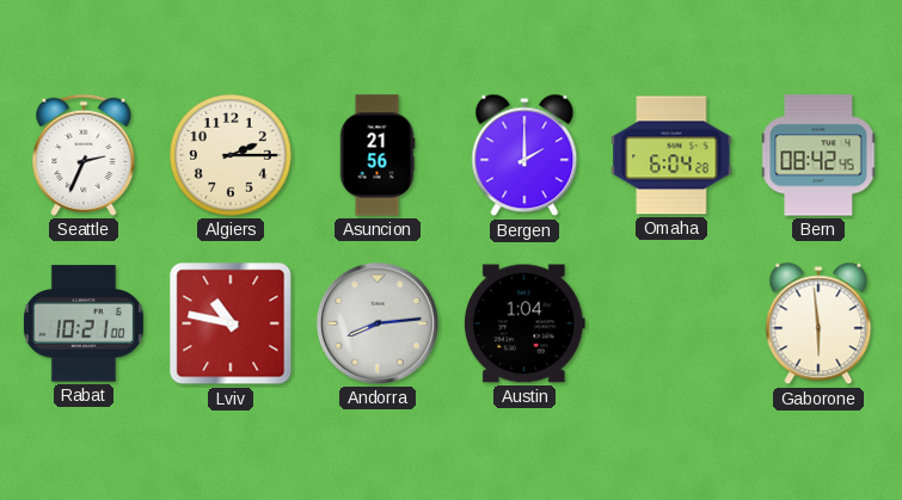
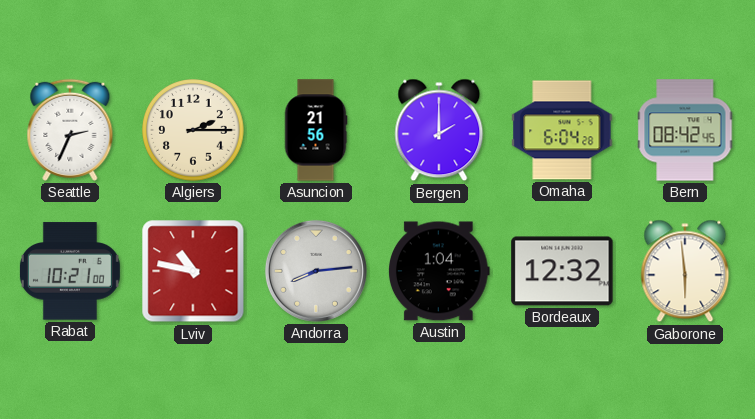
Bordeaux: none -> 12:32
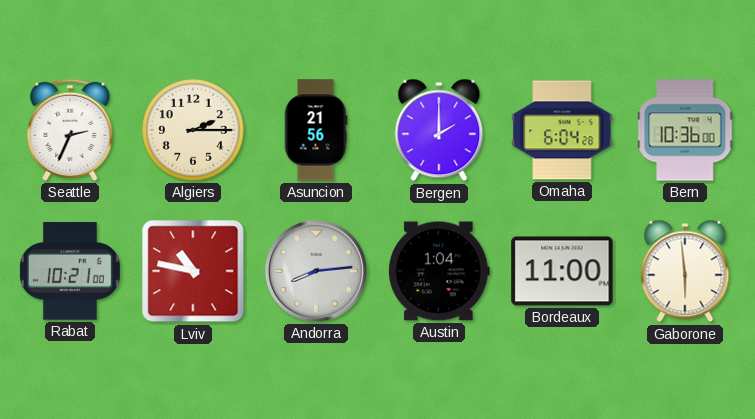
Bern: 08:42 -> 10:36
Bordeaux: 12:32 -> 11:00
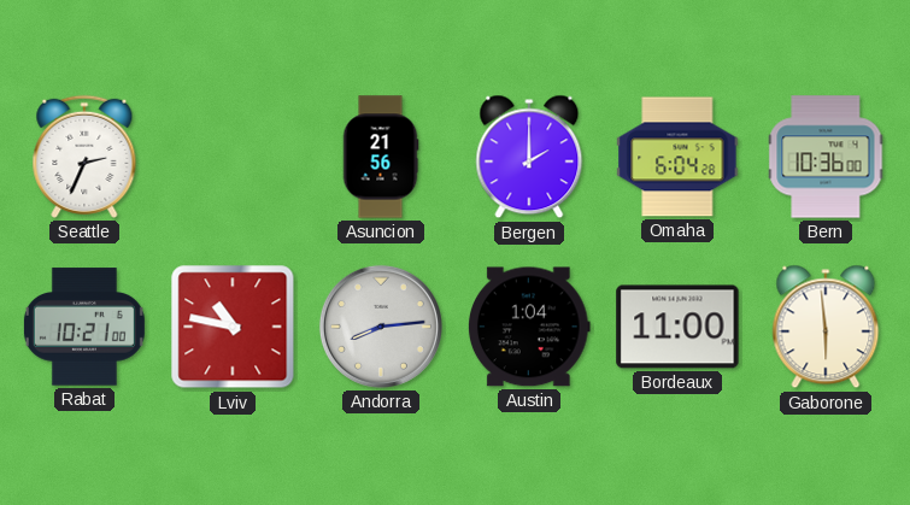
Algiers: 2:15 -> none
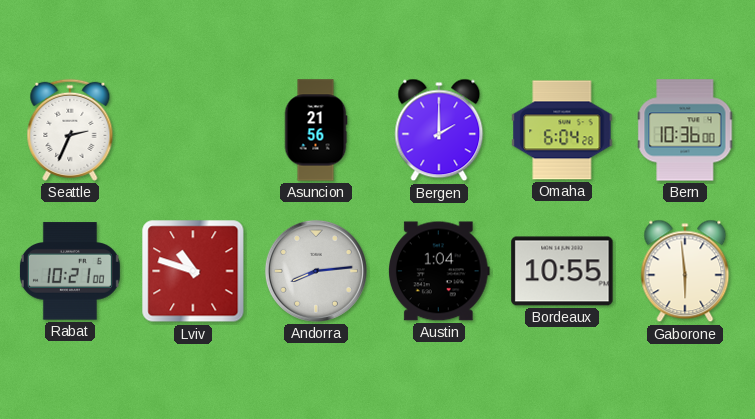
Lviv: 10:47 -> 10:48
Bordeaux: 11:00 -> 10:55
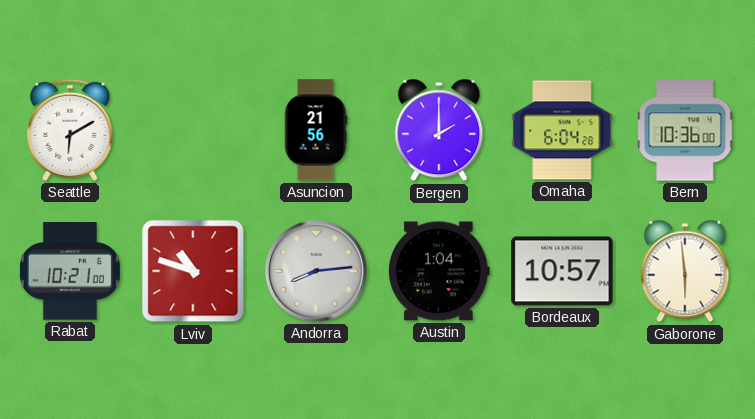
Seattle: 2:34 -> 6:10
Bordeaux: 10:55 -> 10:57
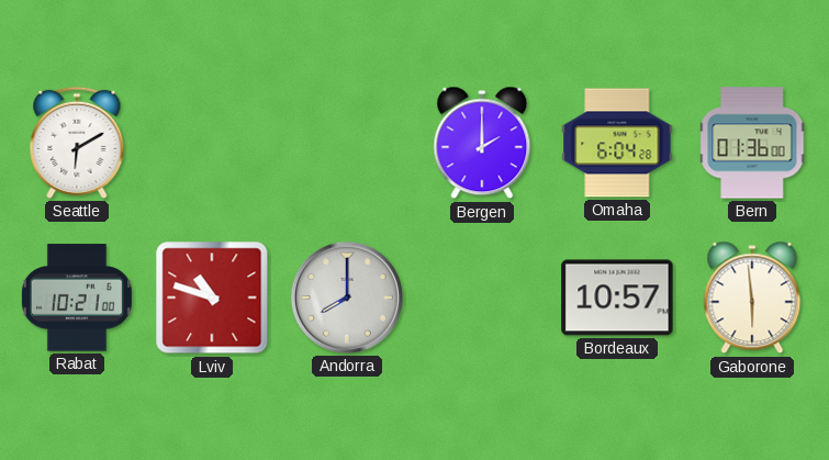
Asuncion: 21:56 -> none
Bern: 10:36 -> 01:36
Andorra: 8:14 -> 8:00
Austin: 1:04 -> none
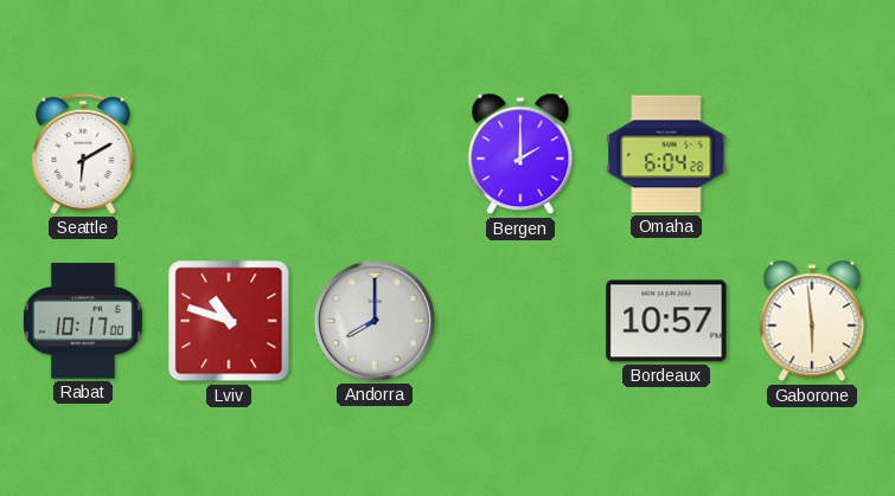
Bern: 01:36 -> none
Rabat: 10:21 -> 10:17
